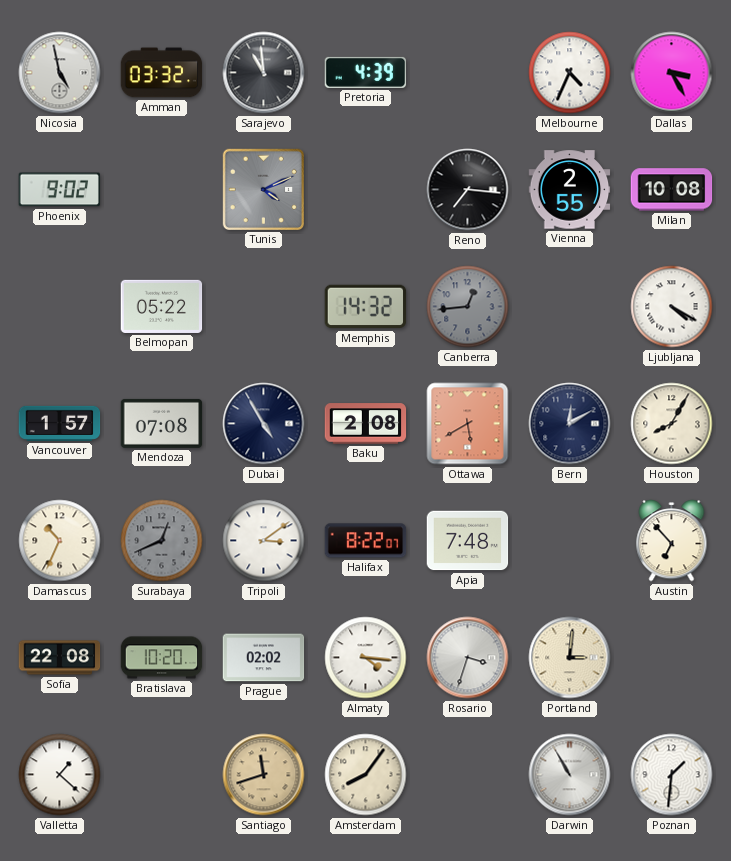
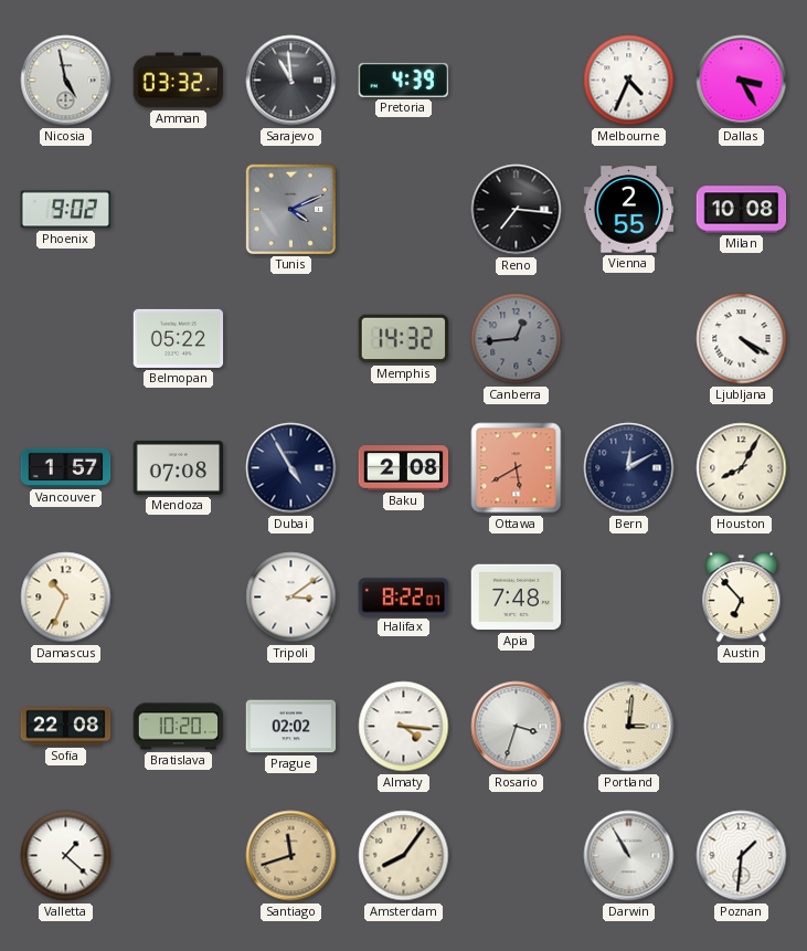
Surabaya: 12:41 -> none
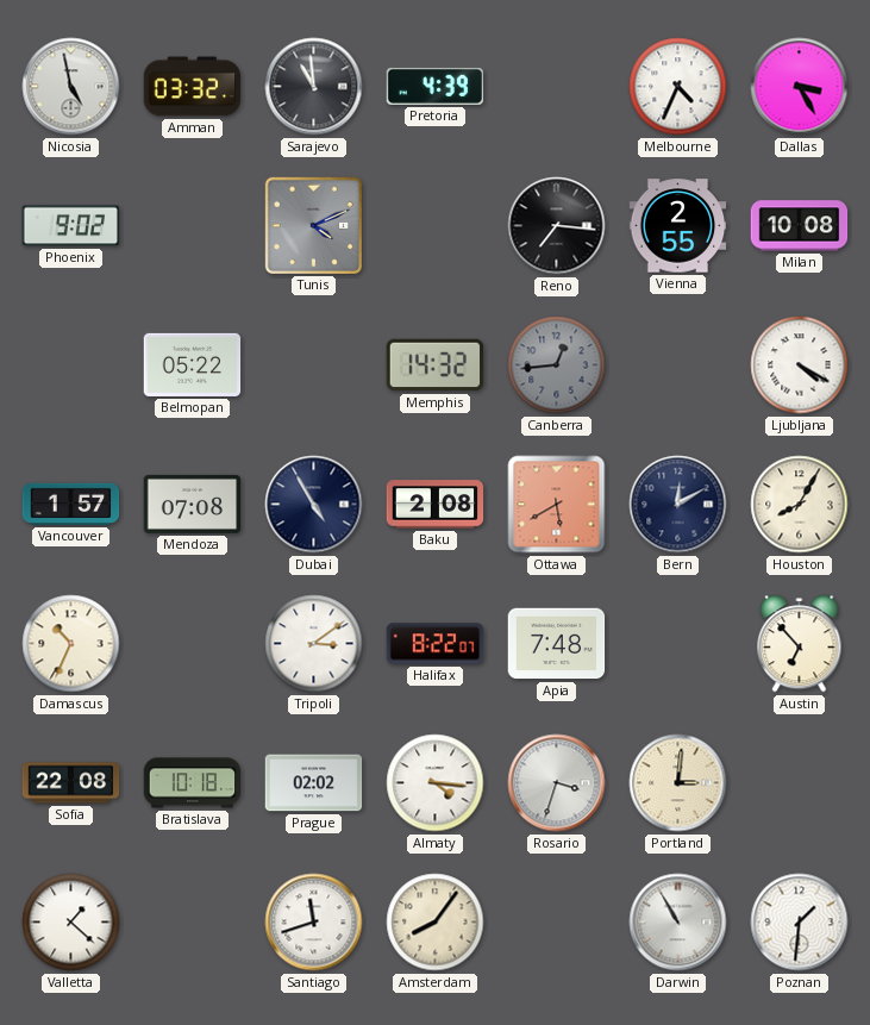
Bratislava: 10:20 -> 10:18
Santiago dial: champagne -> white
